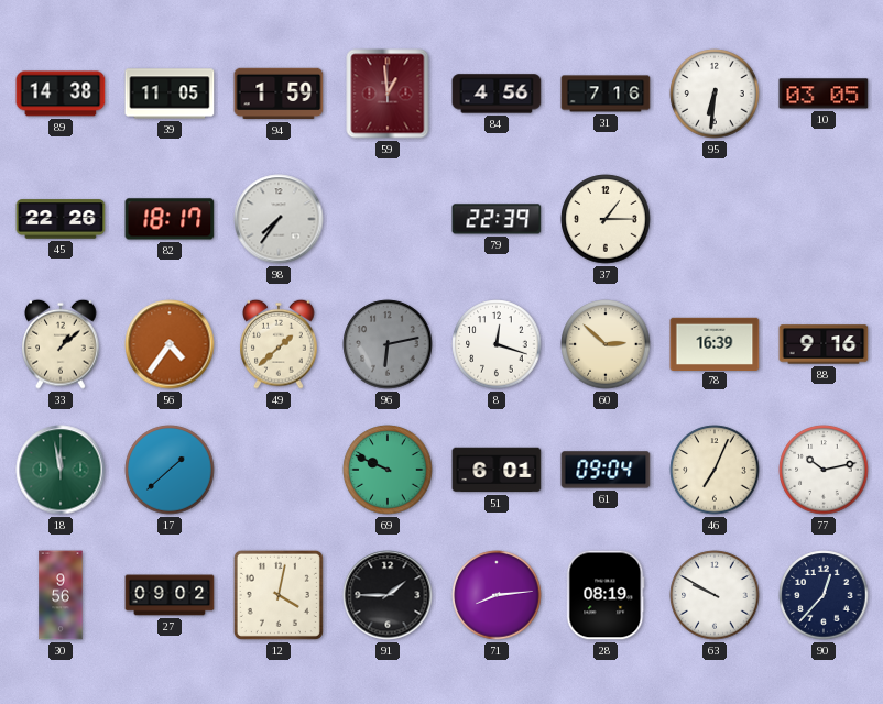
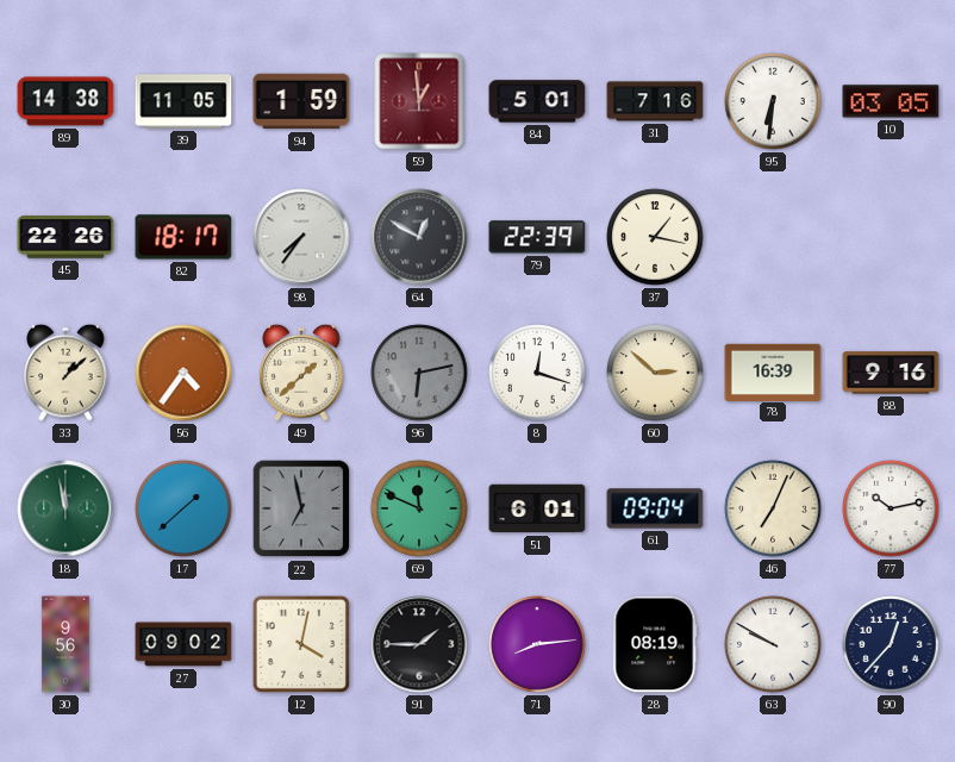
84: 4:56 -> 5:01
64: none -> 12:50
37: 1:15 -> 1:17
22: none -> 6:58
69: 9:49 -> 11:49
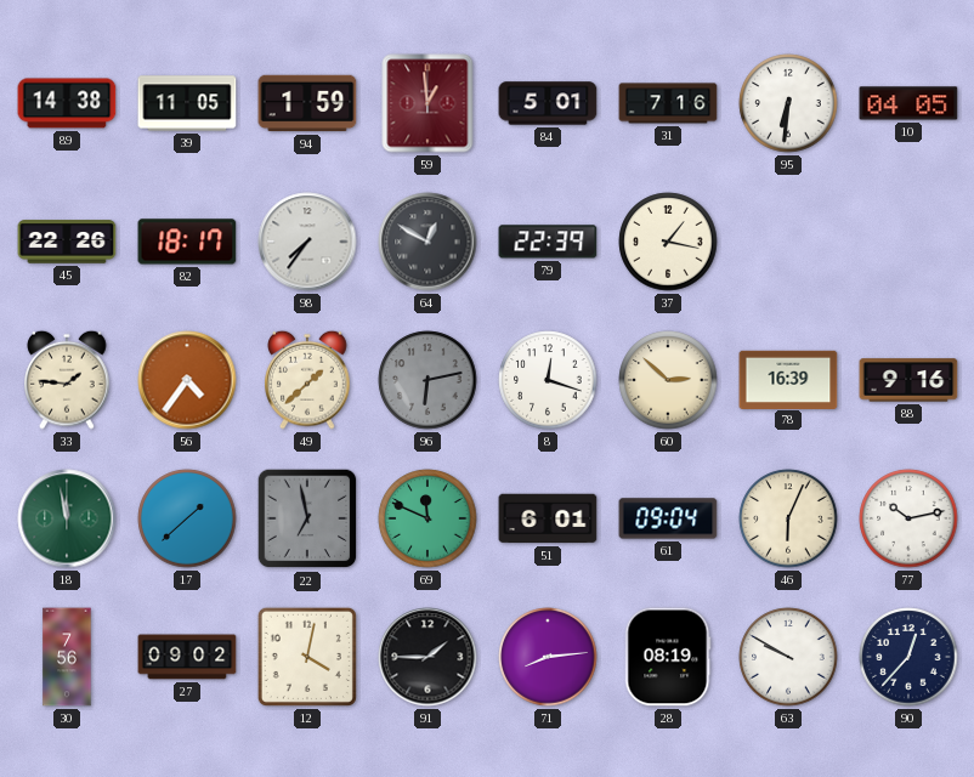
10: 03:05 -> 04:05
33: 1:08 -> 1:46
46: 7:04 -> 6:04
30: 9:56 -> 7:56
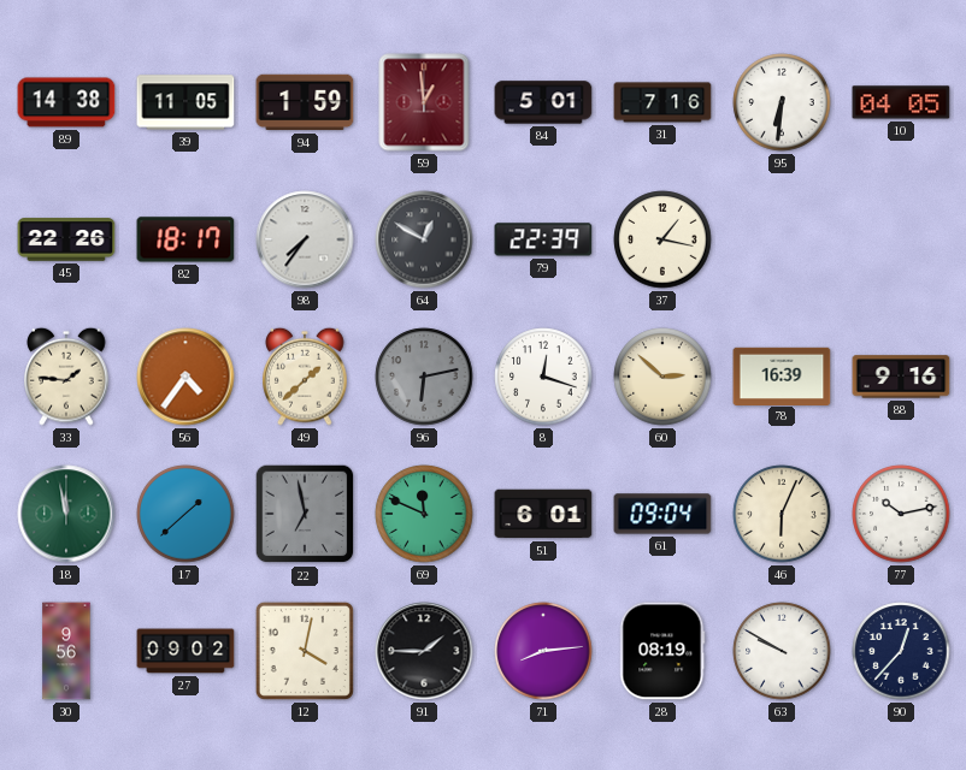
30: 7:56 -> 9:56
